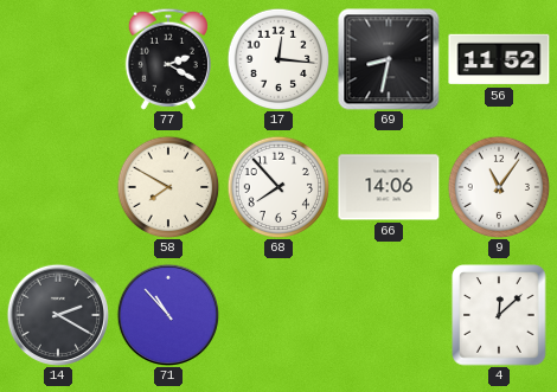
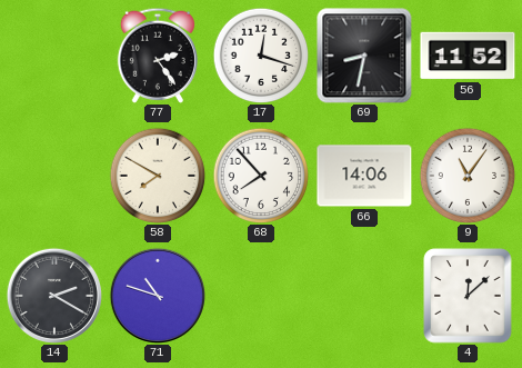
77: 2:20 -> 2:24
17: 12:16 -> 12:18
71: 10:53 -> 10:48
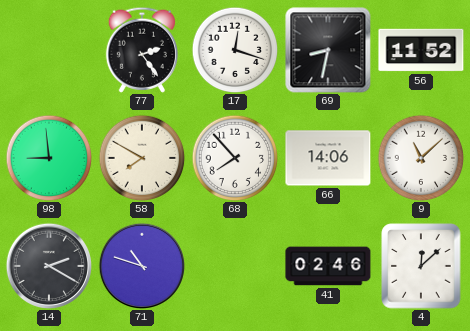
98: none -> 8:59
9: 11:06 -> 11:08
41: none -> 02:46
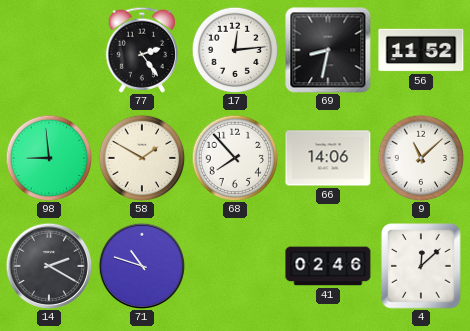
17: 12:18 -> 12:14
58: 7:50 -> 1:50
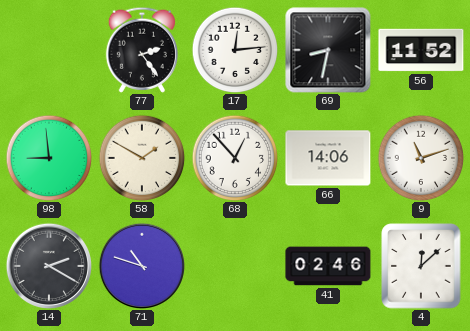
68: 7:53 -> 12:53
9: 11:08 -> 11:12
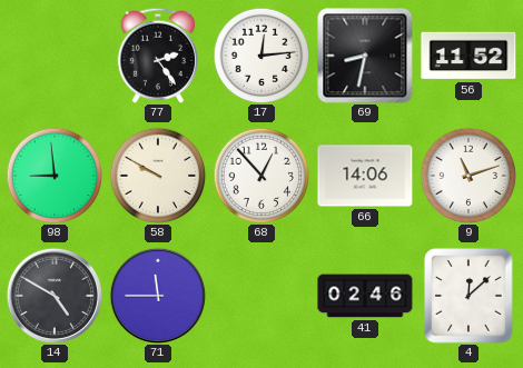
58: 1:50 -> 9:50
14: 2:20 -> 4:50
71: 10:48 -> 11:45
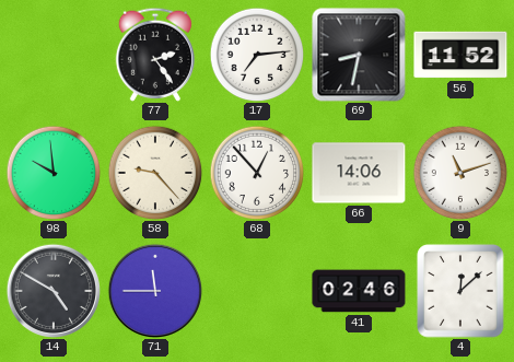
17: 12:14 -> 7:14
98: 8:59 -> 9:59
58: 9:50 -> 9:23
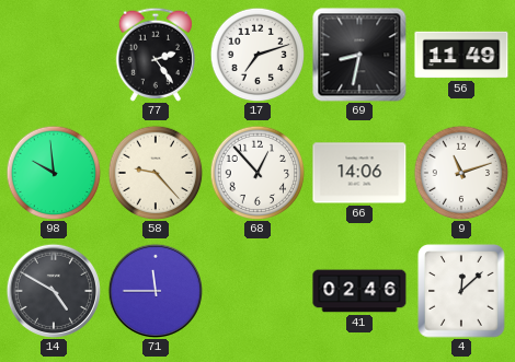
17: 7:14 -> 7:12
56: 11:52 -> 11:49
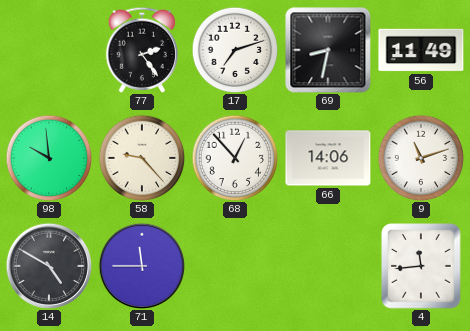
41: 02:46 -> none
4: 12:08 -> 11:44
